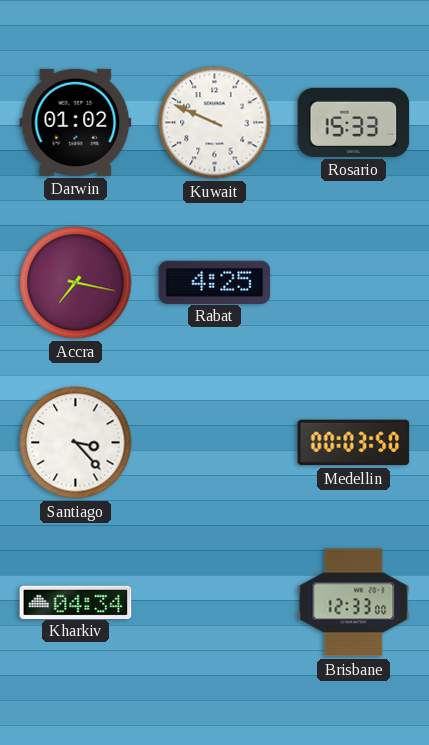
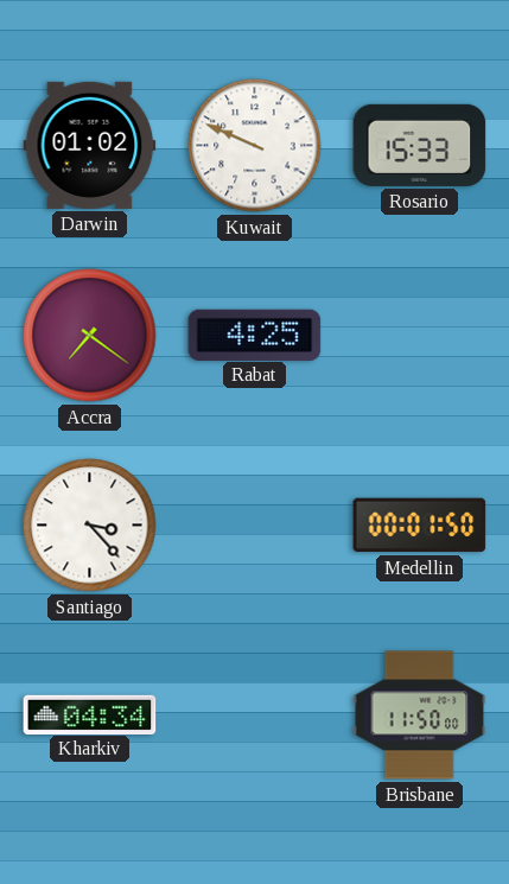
Accra: 7:17 -> 7:21
Medellin: 00:03 -> 00:01
Brisbane: 12:33 -> 11:50
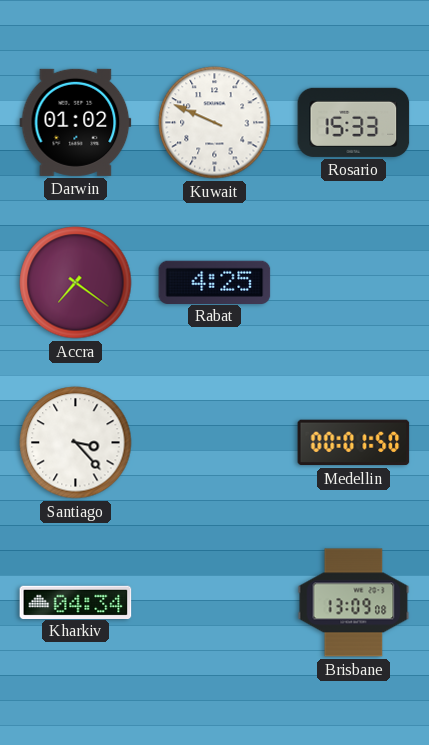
Brisbane: 11:50 -> 13:09
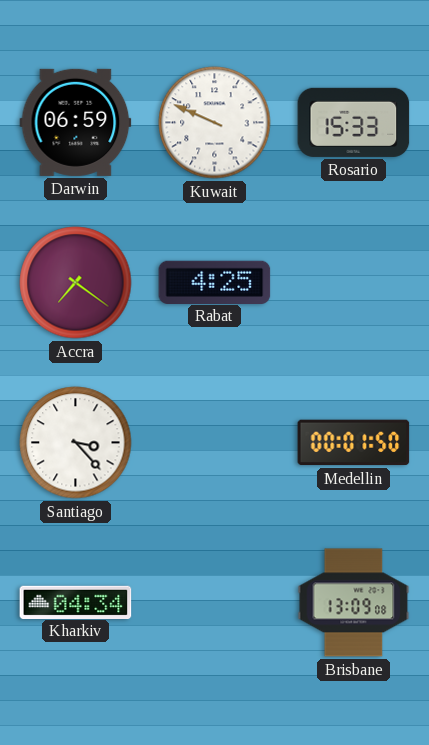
Darwin: 01:02 -> 06:59
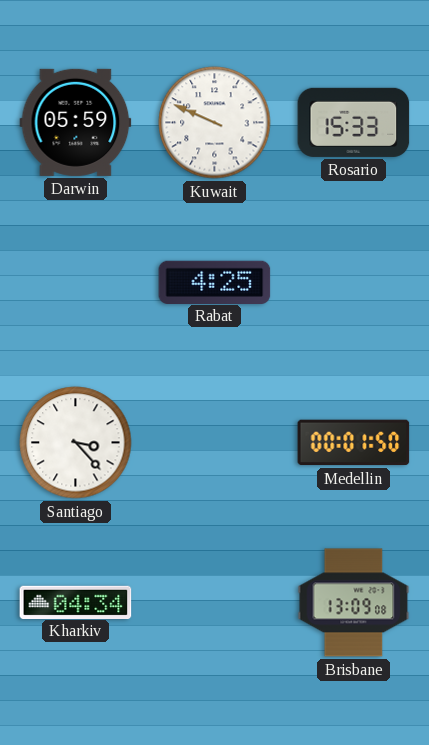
Darwin: 06:59 -> 05:59
Accra: 7:21 -> none
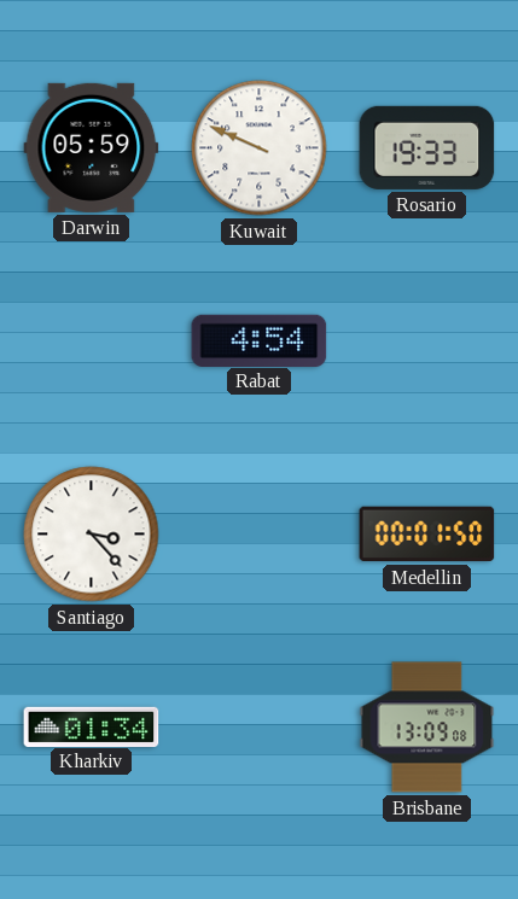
Rosario: 15:33 -> 19:33
Rabat: 4:25 -> 4:54
Kharkiv: 04:34 -> 01:34
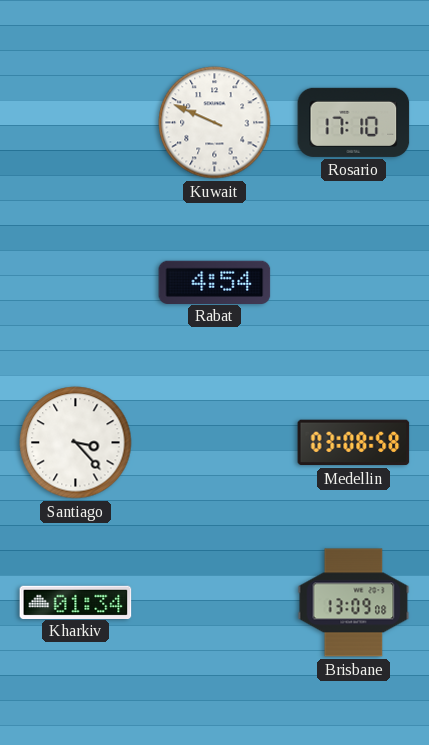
Darwin: 05:59 -> none
Rosario: 19:33 -> 17:10
Medellin: 00:01 -> 03:08
